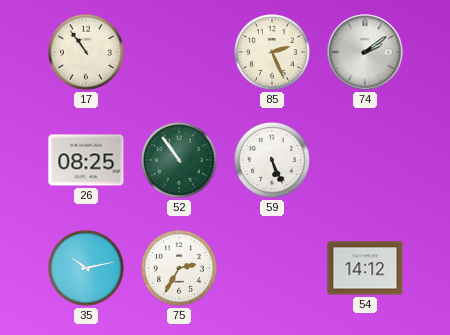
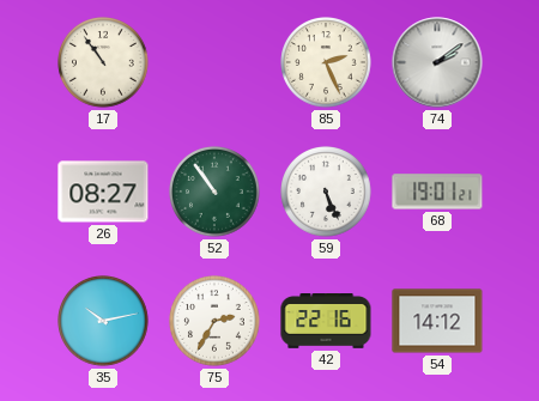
26: 08:25 -> 08:27
68: none -> 19:01
42: none -> 22:16
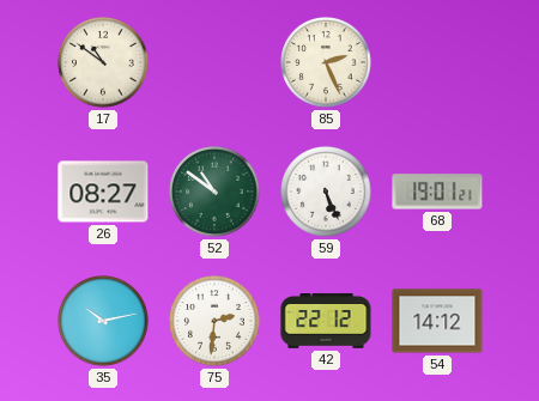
17: 10:54 -> 10:51
74: 2:09 -> none
52: 10:54 -> 10:51
75: 2:35 -> 2:31
42: 22:16 -> 22:12
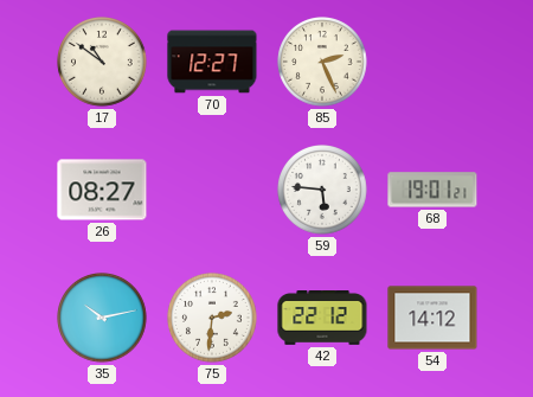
70: none -> 12:27
52: 10:51 -> none
59: 5:26 -> 5:46
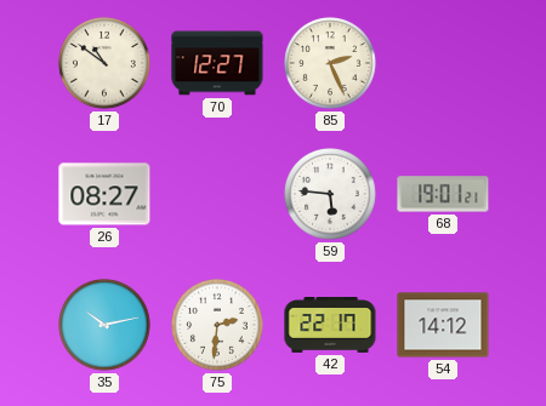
42: 22:12 -> 22:17
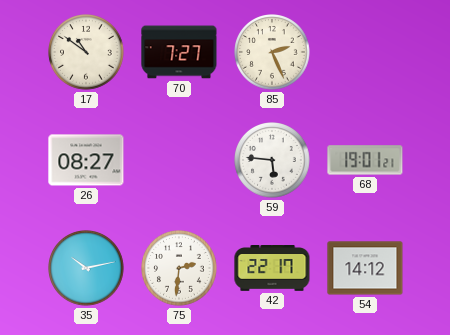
70: 12:27 -> 7:27
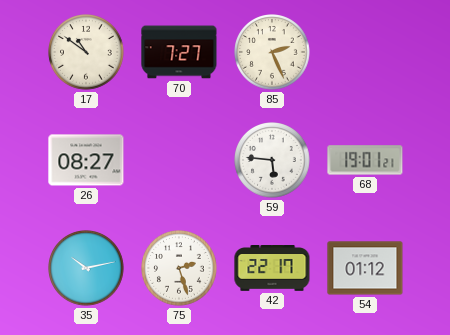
75: 2:31 -> 2:27
54: 14:12 -> 01:12
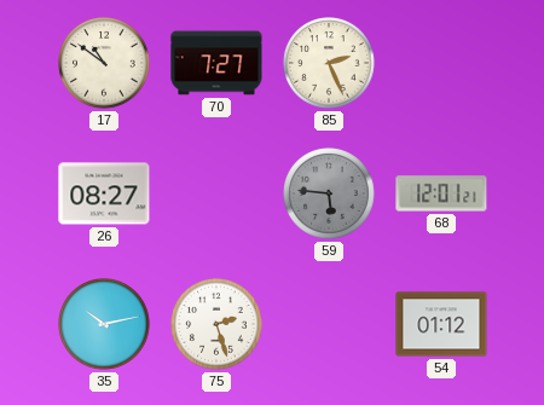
59 dial: white -> grey
68: 19:01 -> 12:01
42: 22:17 -> none
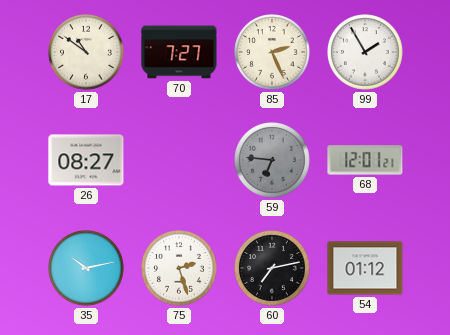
99: none -> 1:55
59: 5:46 -> 6:46
60: none -> 7:13
